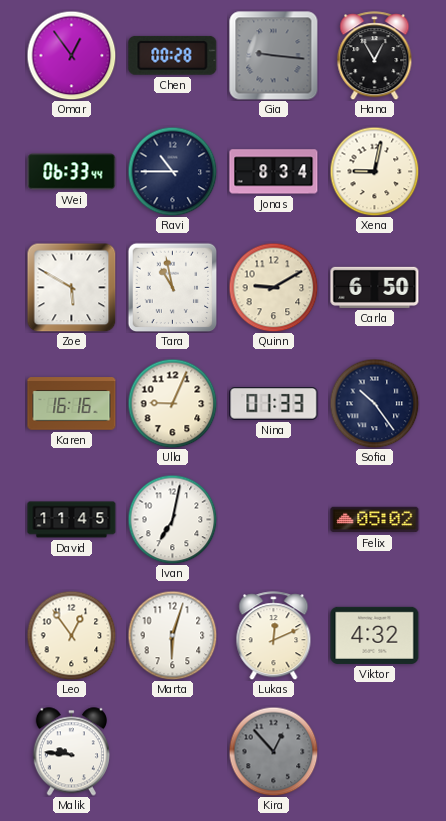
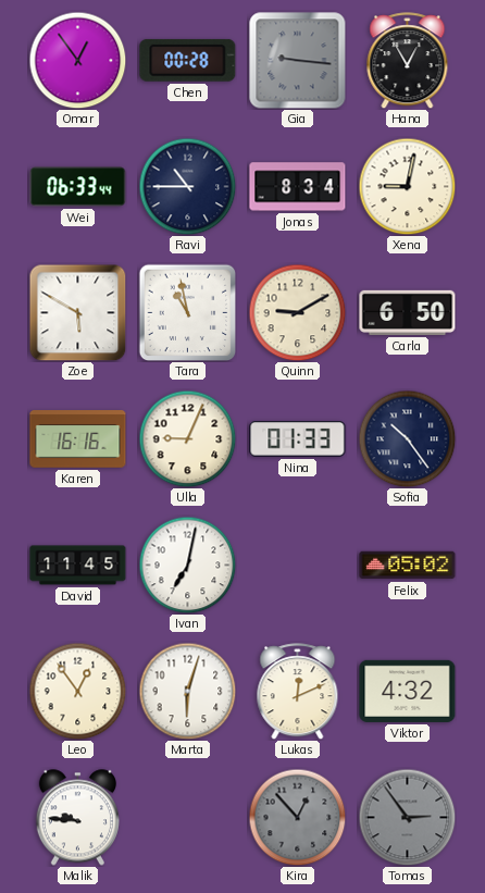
Tomas: none -> 2:54
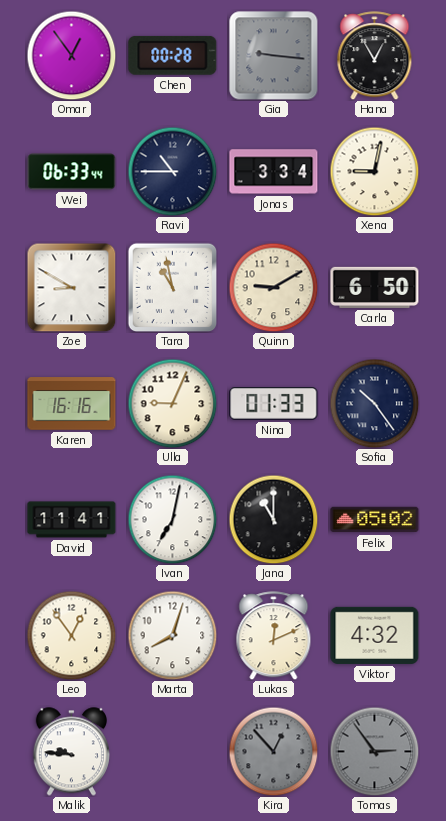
Jonas: 8:34 -> 3:34
Zoe: 5:50 -> 8:50
David: 11:45 -> 11:41
Jana: none -> 11:00
Marta: 6:03 -> 8:03
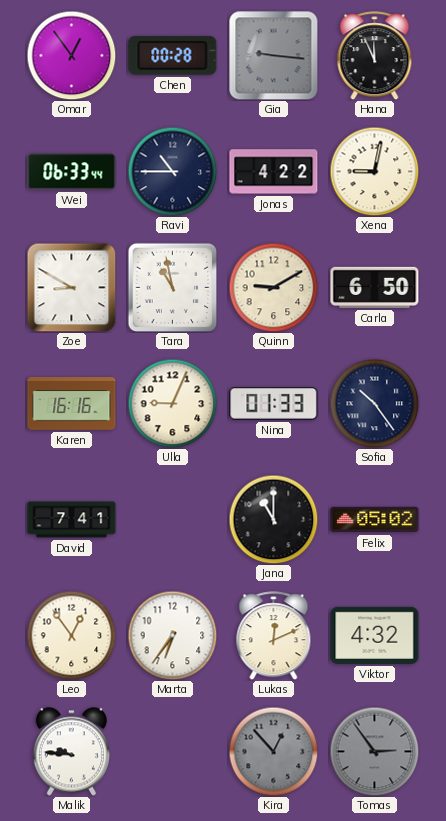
Hana: 12:55 -> 11:56
Jonas: 3:34 -> 4:22
David: 11:41 -> 7:41
Ivan: 7:02 -> none
Marta: 8:03 -> 6:36
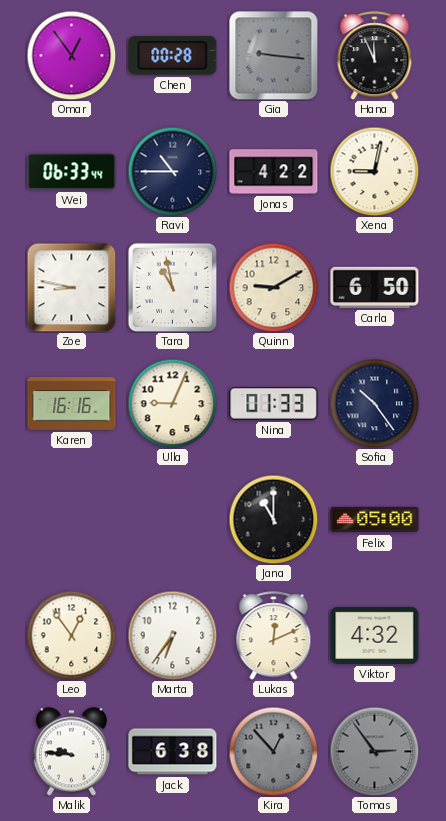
Zoe: 8:50 -> 8:47
David: 7:41 -> none
Felix: 05:02 -> 05:00
Jack: none -> 6:38
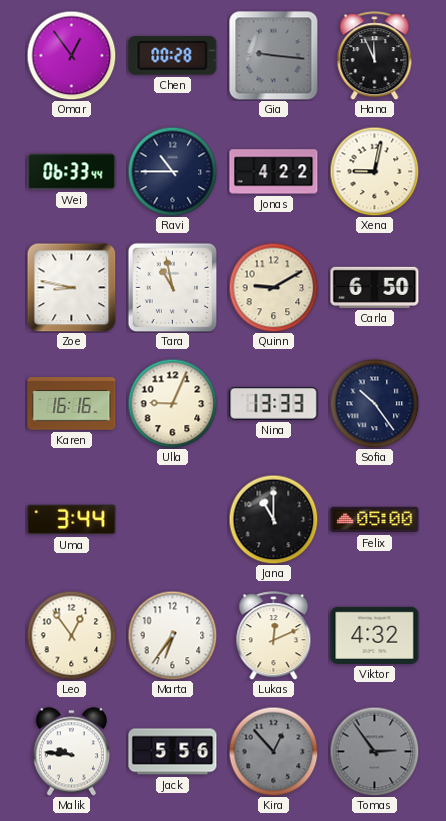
Nina: 01:33 -> 13:33
Uma: none -> 3:44
Jack: 6:38 -> 5:56
